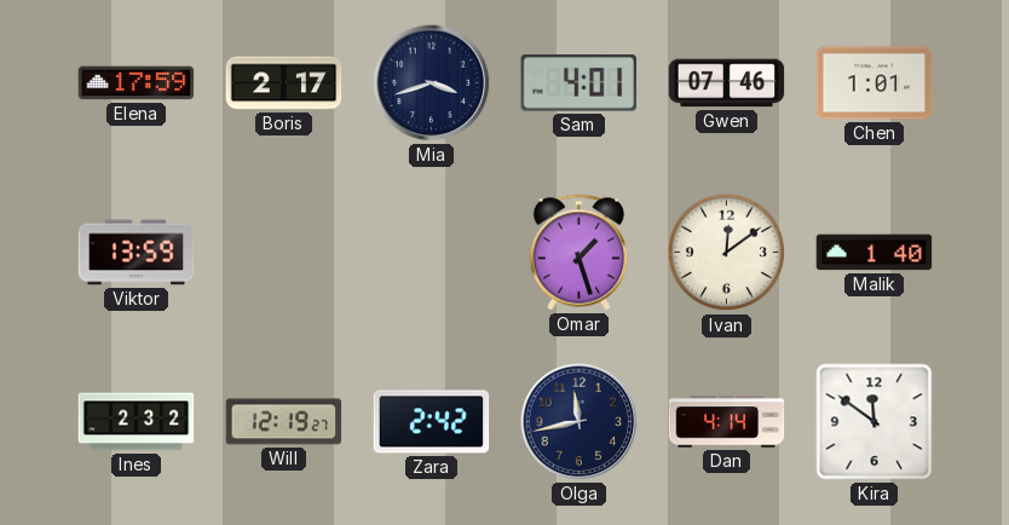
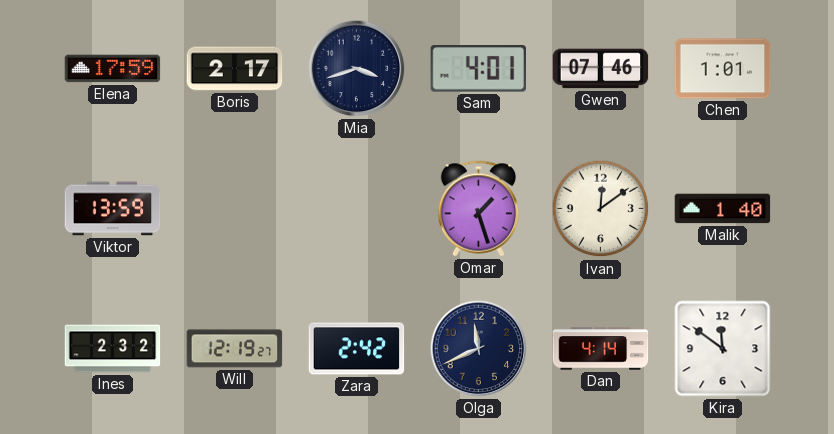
Olga: 11:43 -> 11:41
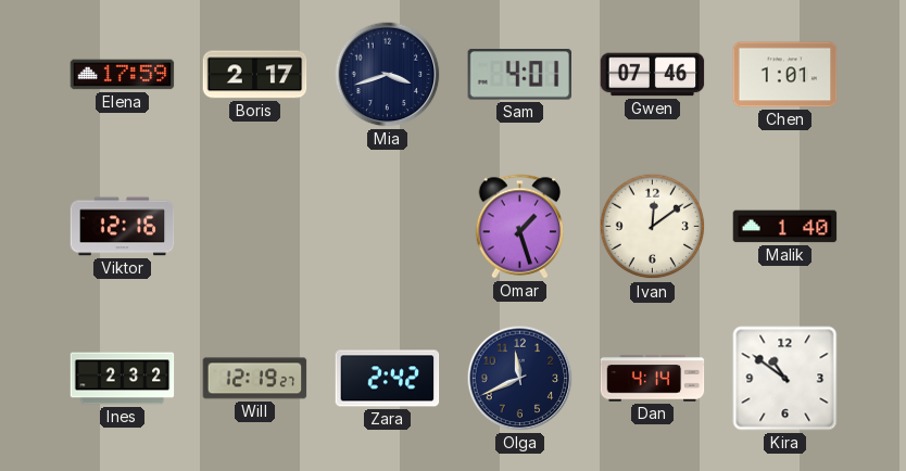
Viktor: 13:59 -> 12:16
Kira: 11:51 -> 10:51
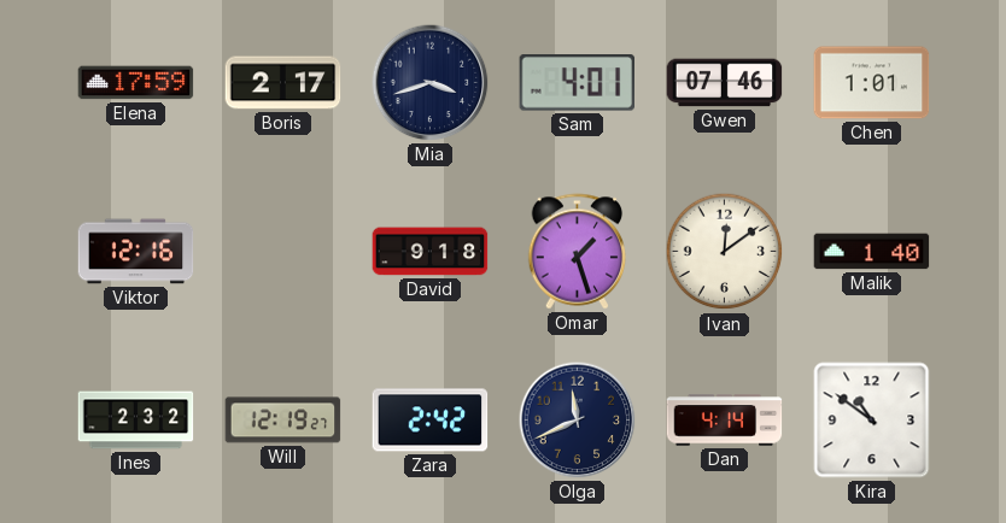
David: none -> 9:18
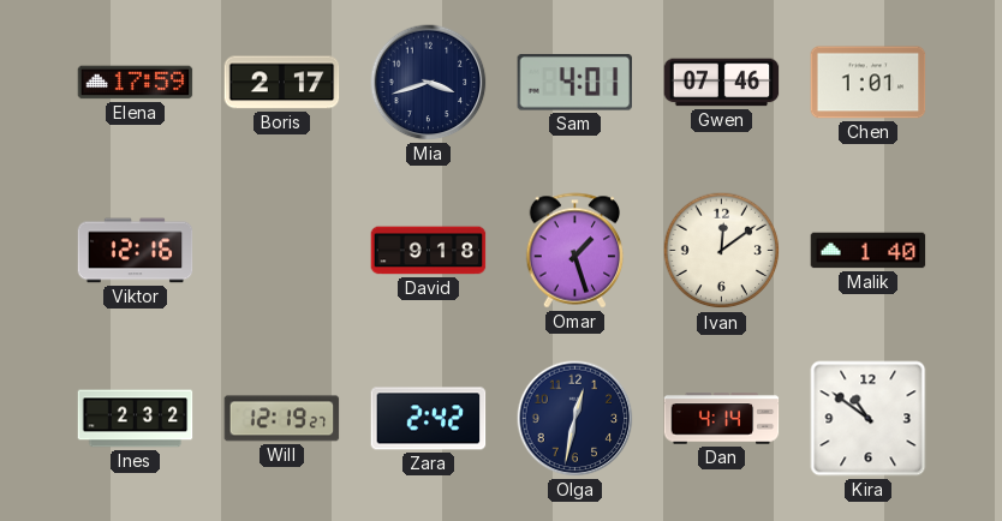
Olga: 11:41 -> 12:32
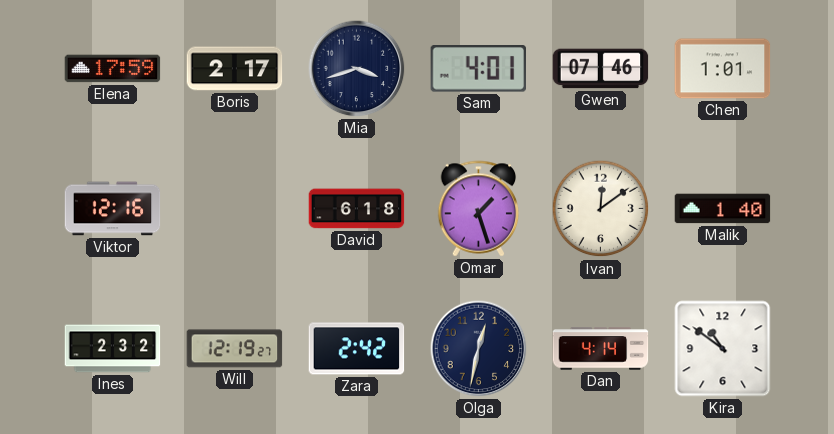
David: 9:18 -> 6:18
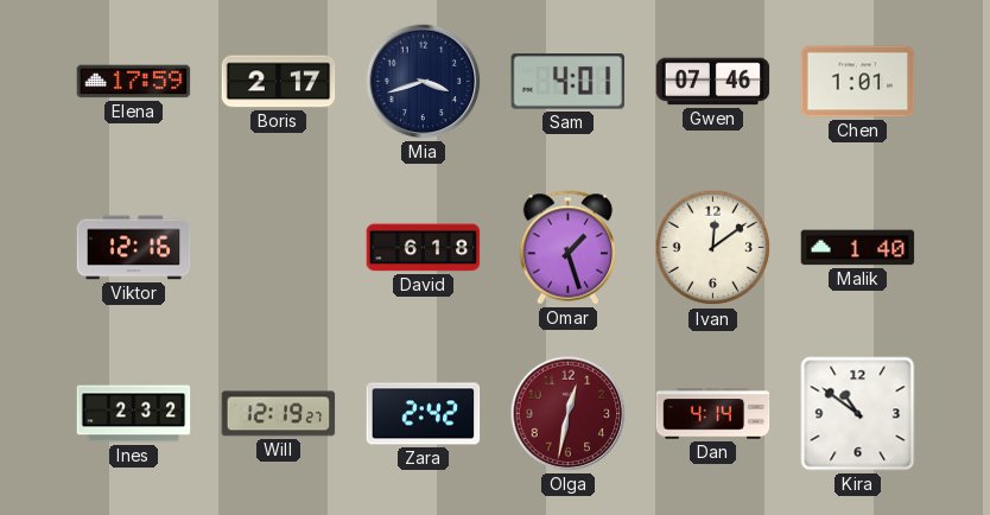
Olga dial: navy -> burgundy
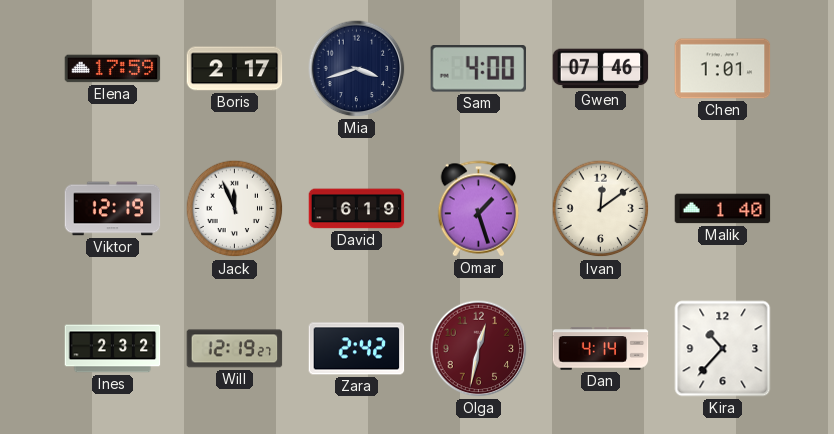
Sam: 4:01 -> 4:00
Viktor: 12:16 -> 12:19
Jack: none -> 11:56
David: 6:18 -> 6:19
Kira: 10:51 -> 10:37
